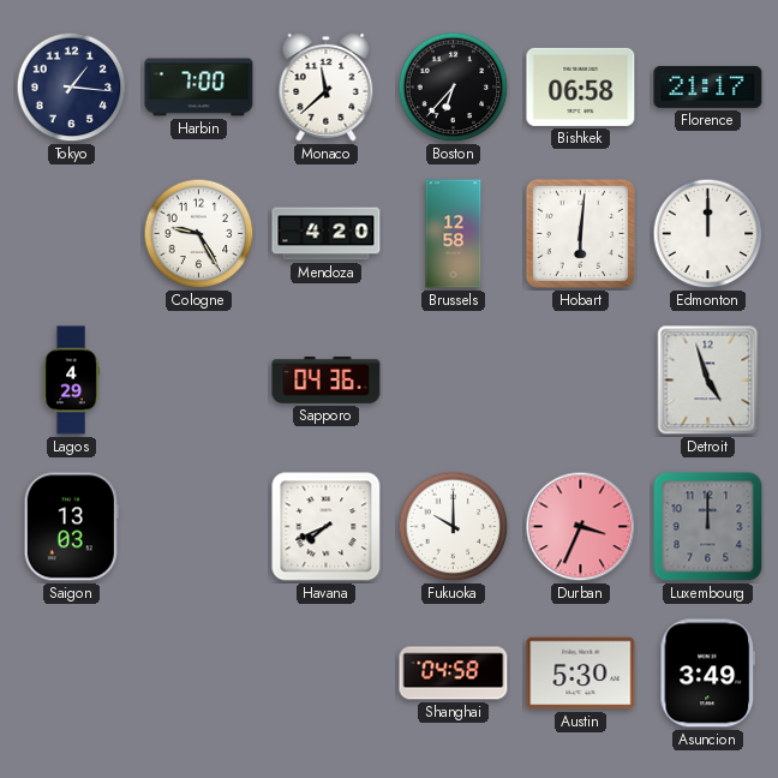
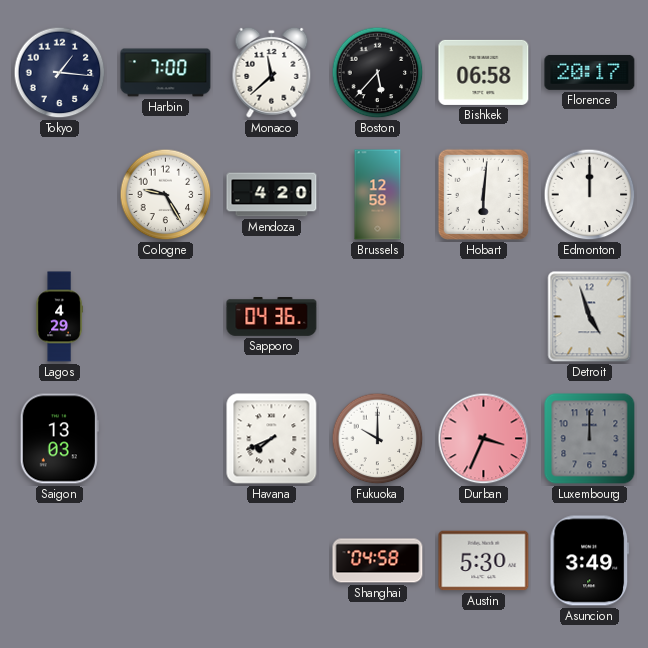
Boston: 6:37 -> 5:37
Florence: 21:17 -> 20:17
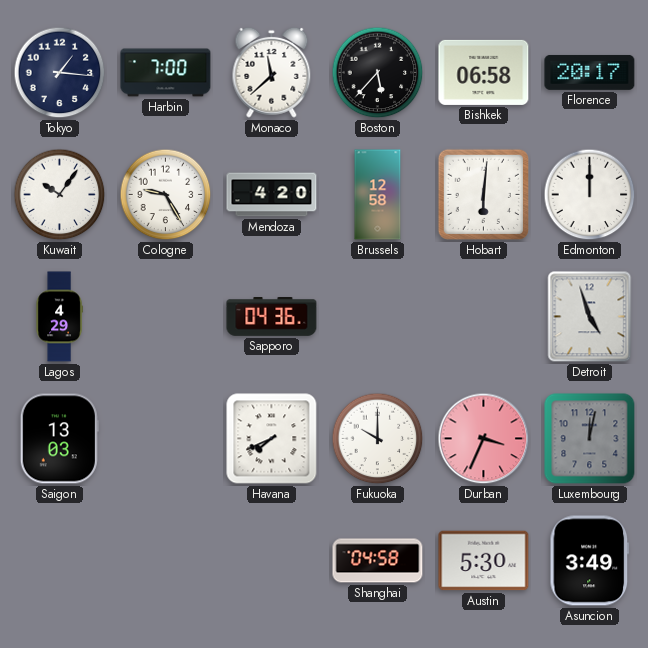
Kuwait: none -> 10:06
Luxembourg: 12:00 -> 12:02
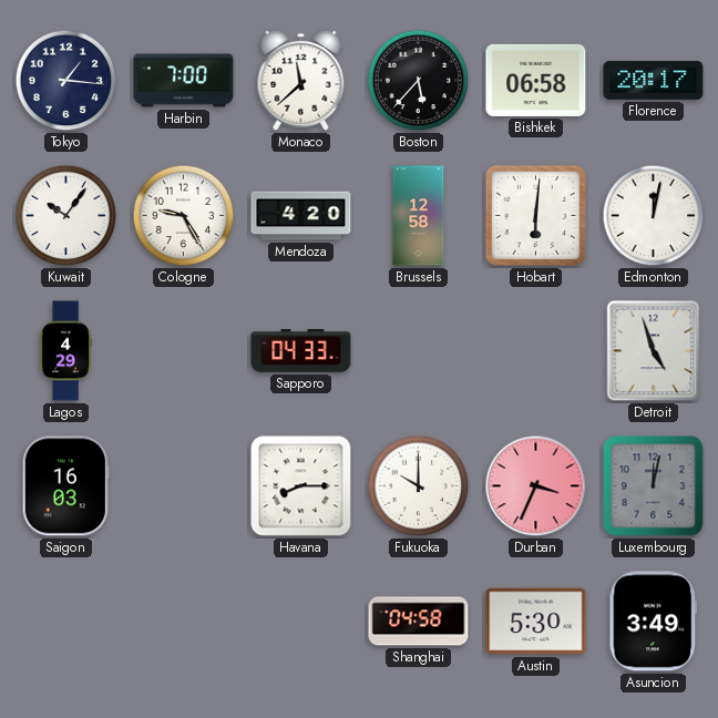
Edmonton: 12:00 -> 12:02
Sapporo: 04:36 -> 04:33
Saigon: 13:03 -> 16:03
Havana: 7:41 -> 8:15
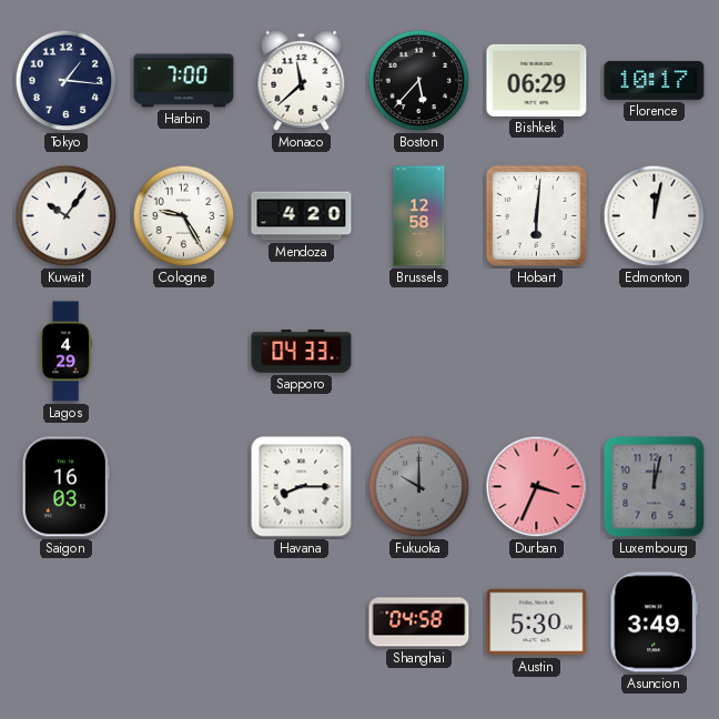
Bishkek: 06:58 -> 06:29
Florence: 20:17 -> 10:17
Detroit: 4:57 -> none
Fukuoka dial: white -> grey
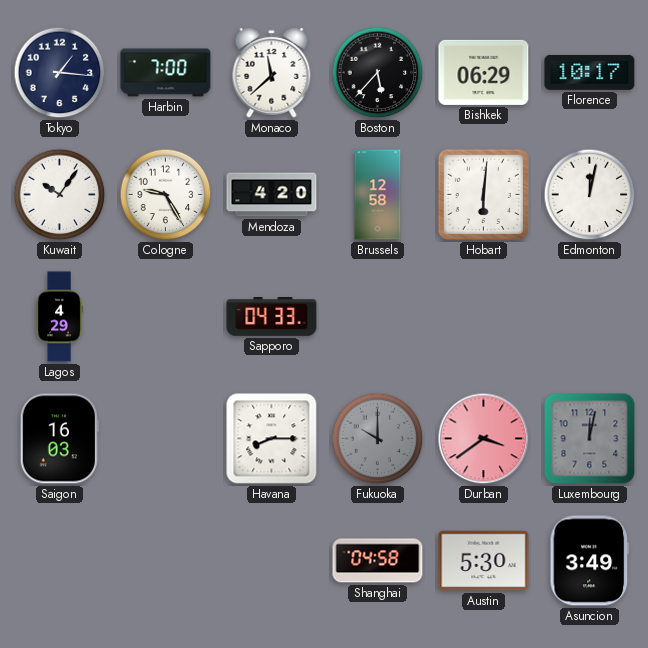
Durban: 3:34 -> 3:39
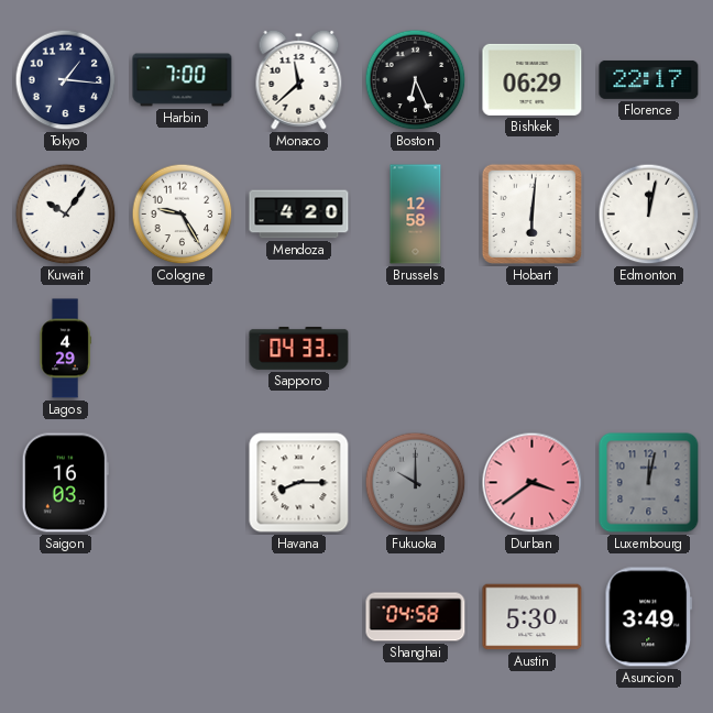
Boston: 5:37 -> 6:26
Florence: 10:17 -> 22:17
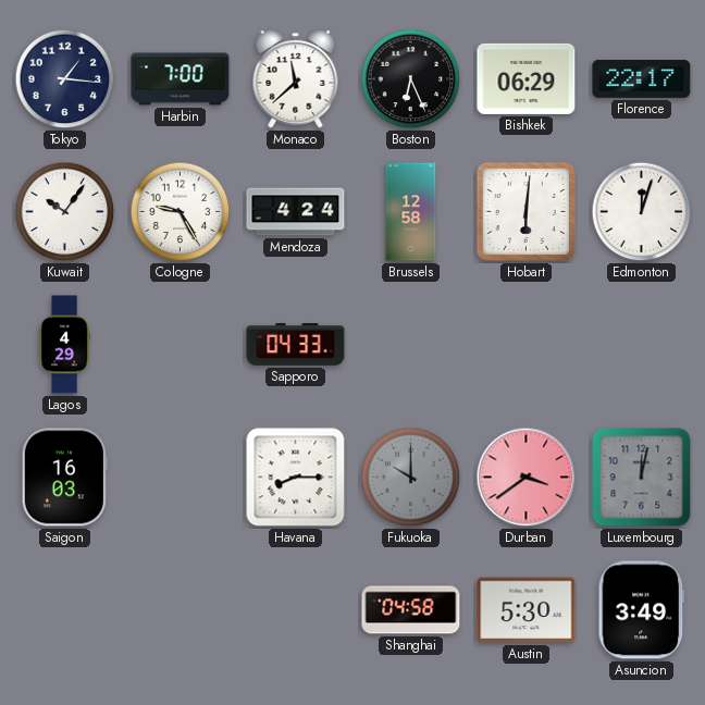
Mendoza: 4:20 -> 4:24
Edmonton: 12:02 -> 12:03
